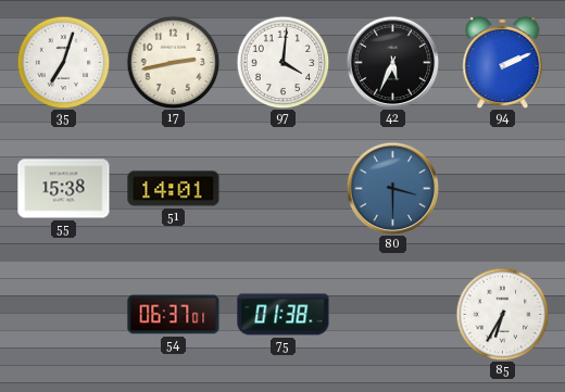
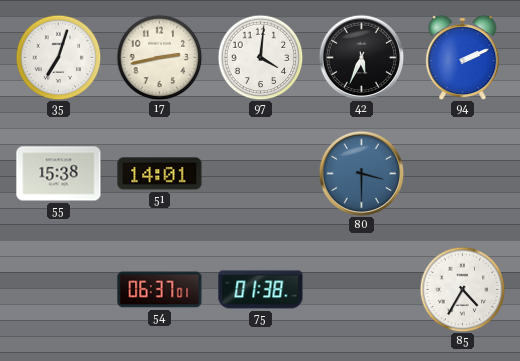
85: 6:35 -> 4:35
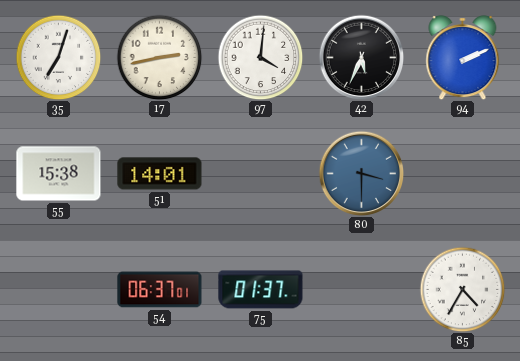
75: 01:38 -> 01:37
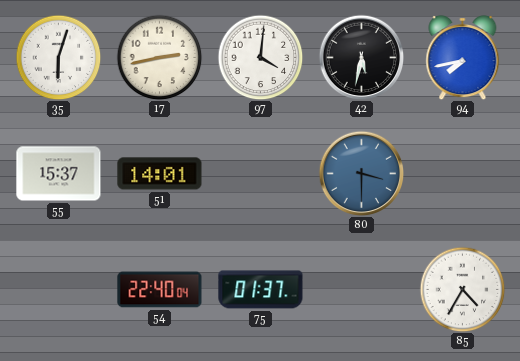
35: 7:03 -> 6:03
42: 5:34 -> 5:32
94: 2:11 -> 7:43
55: 15:38 -> 15:37
54: 06:37 -> 22:40
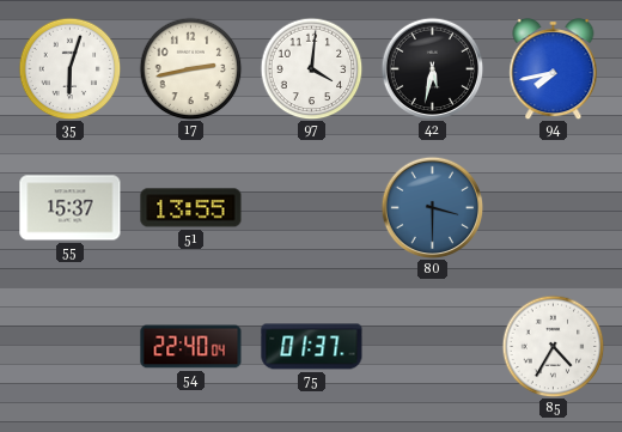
51: 14:01 -> 13:55
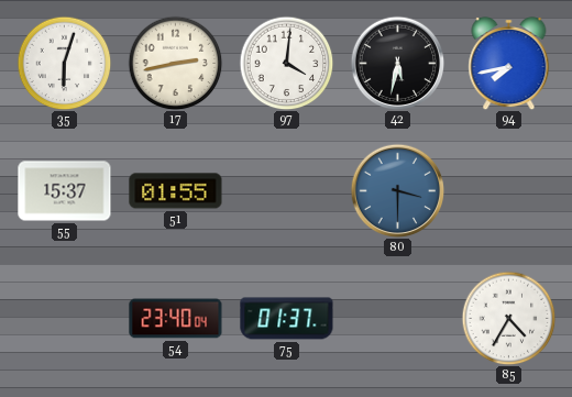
51: 13:55 -> 01:55
54: 22:40 -> 23:40
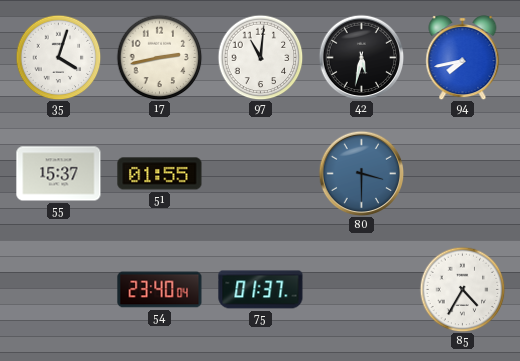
35: 6:03 -> 4:03
97: 4:01 -> 11:01
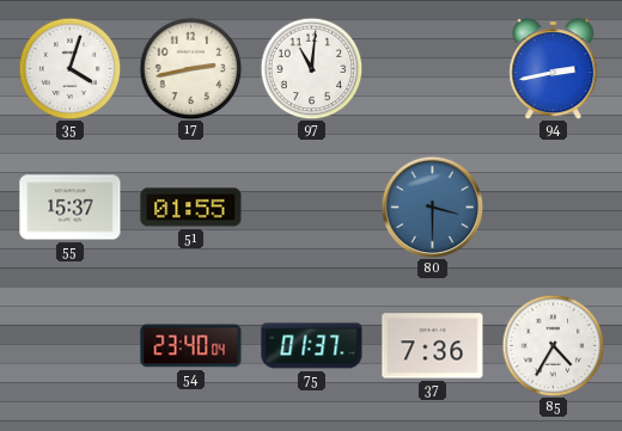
42: 5:32 -> none
94: 7:43 -> 2:43
37: none -> 7:36
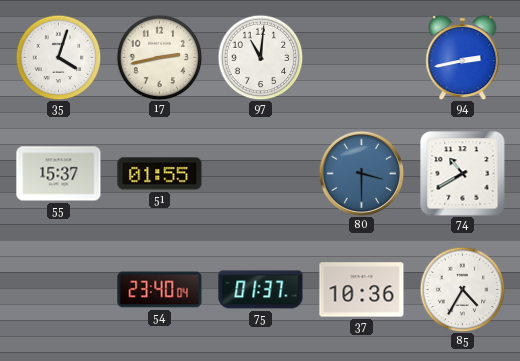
74: none -> 10:40
37: 7:36 -> 10:36
